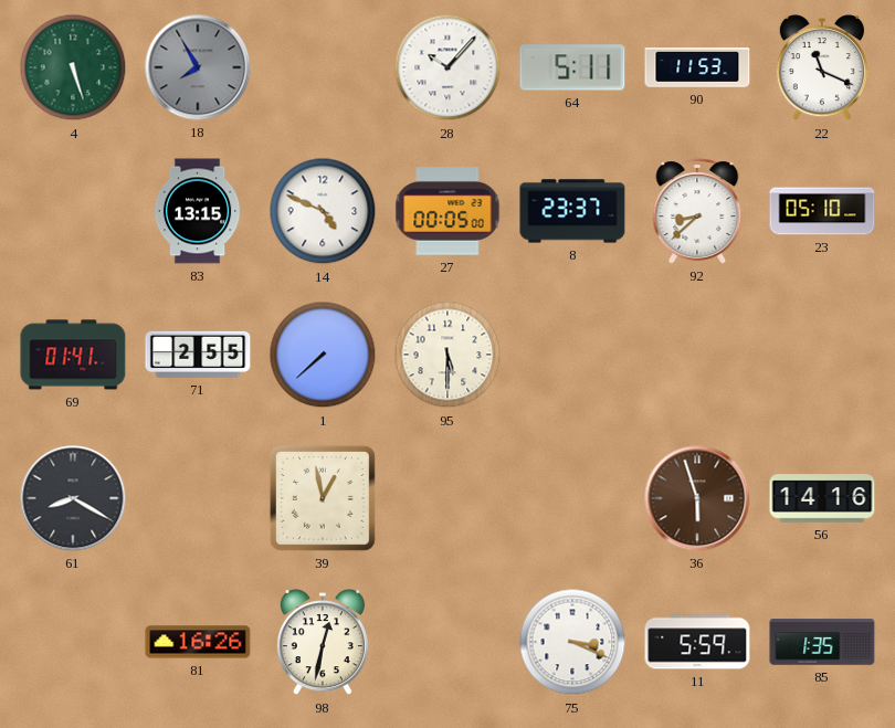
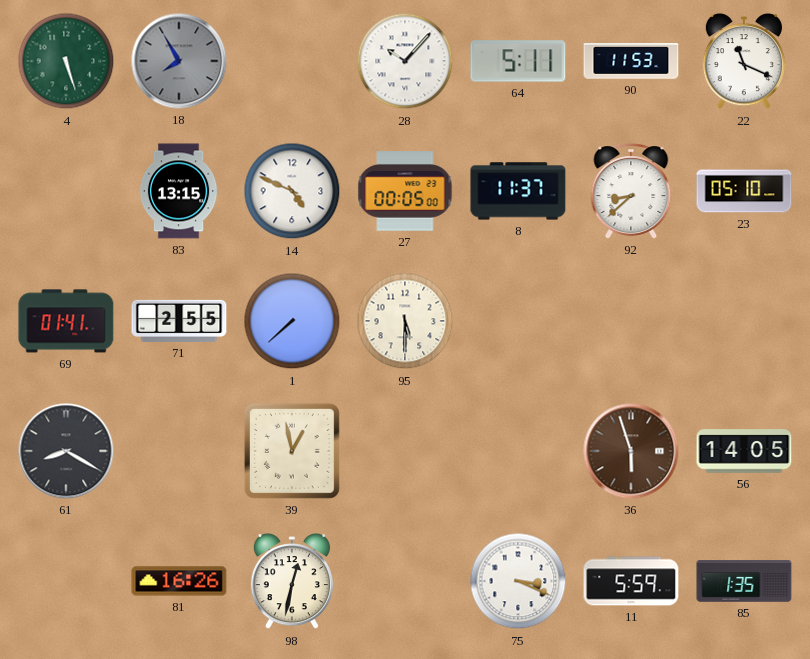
8: 23:37 -> 11:37
56: 14:16 -> 14:05
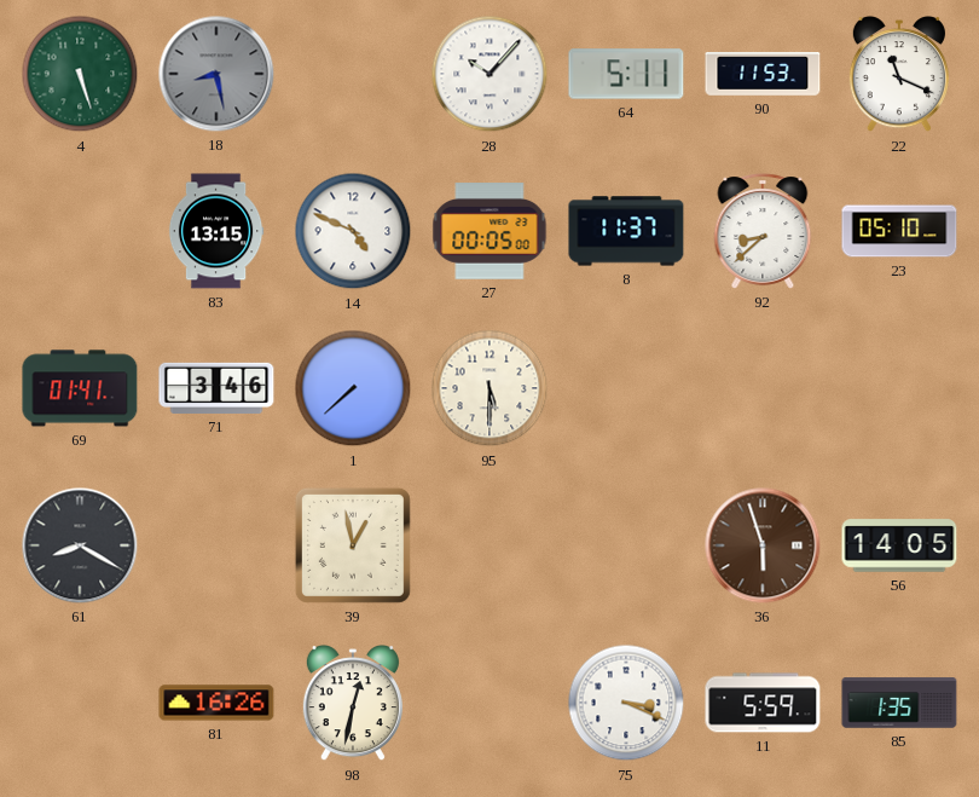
18: 7:55 -> 8:28
71: 2:55 -> 3:46
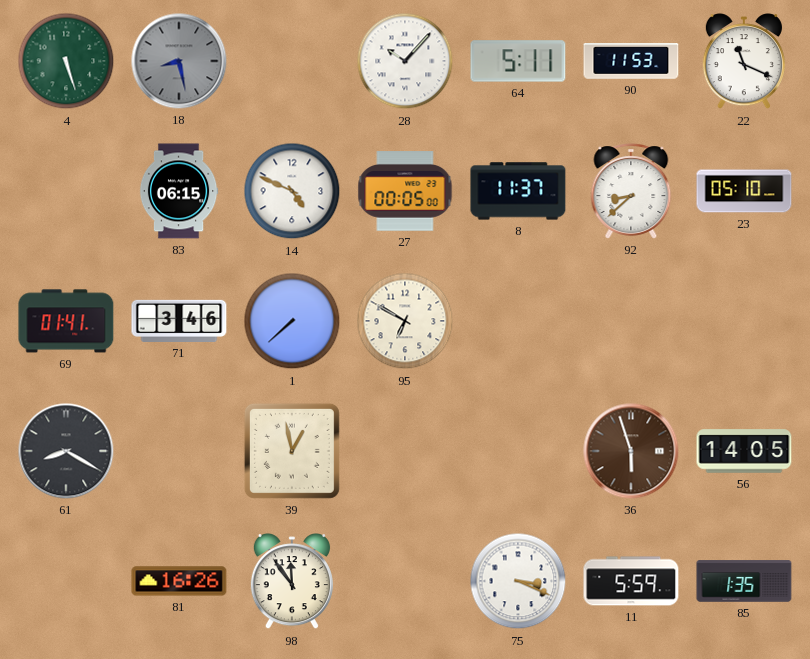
83: 13:15 -> 06:15
95: 5:30 -> 6:50
98: 12:32 -> 11:54
